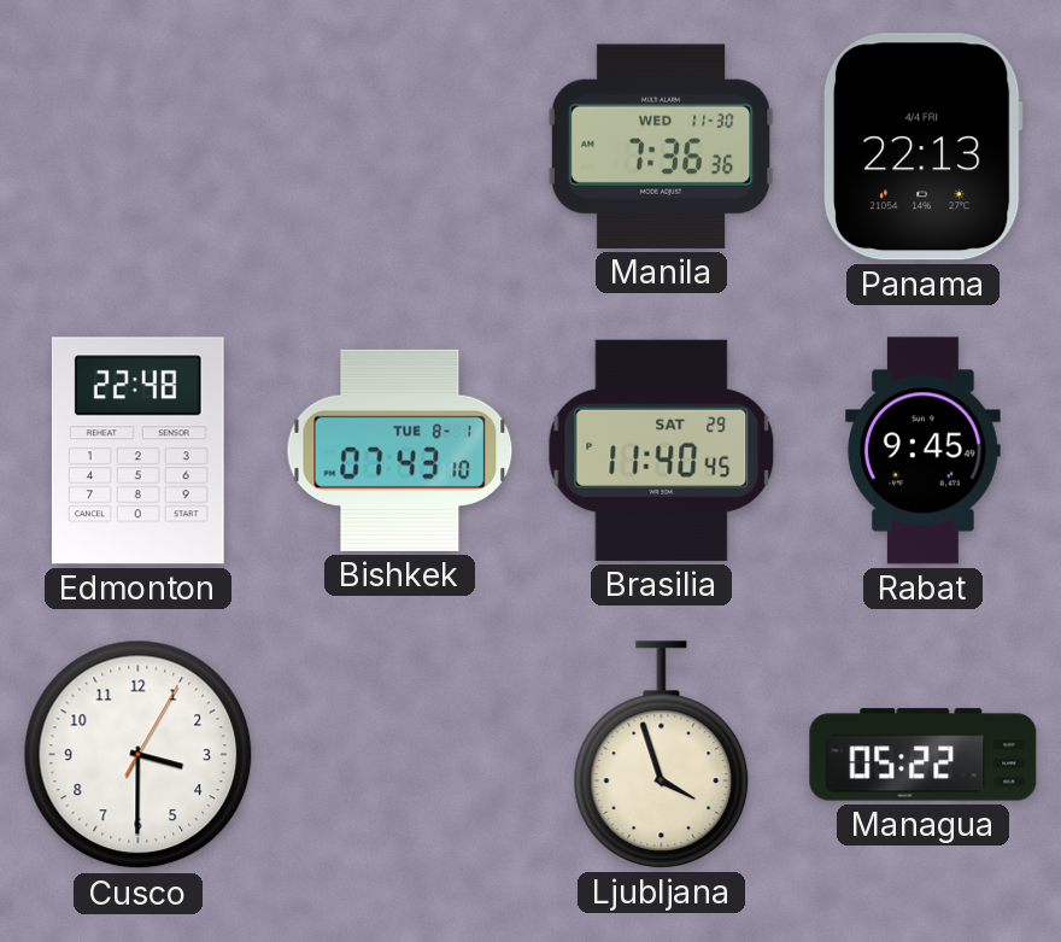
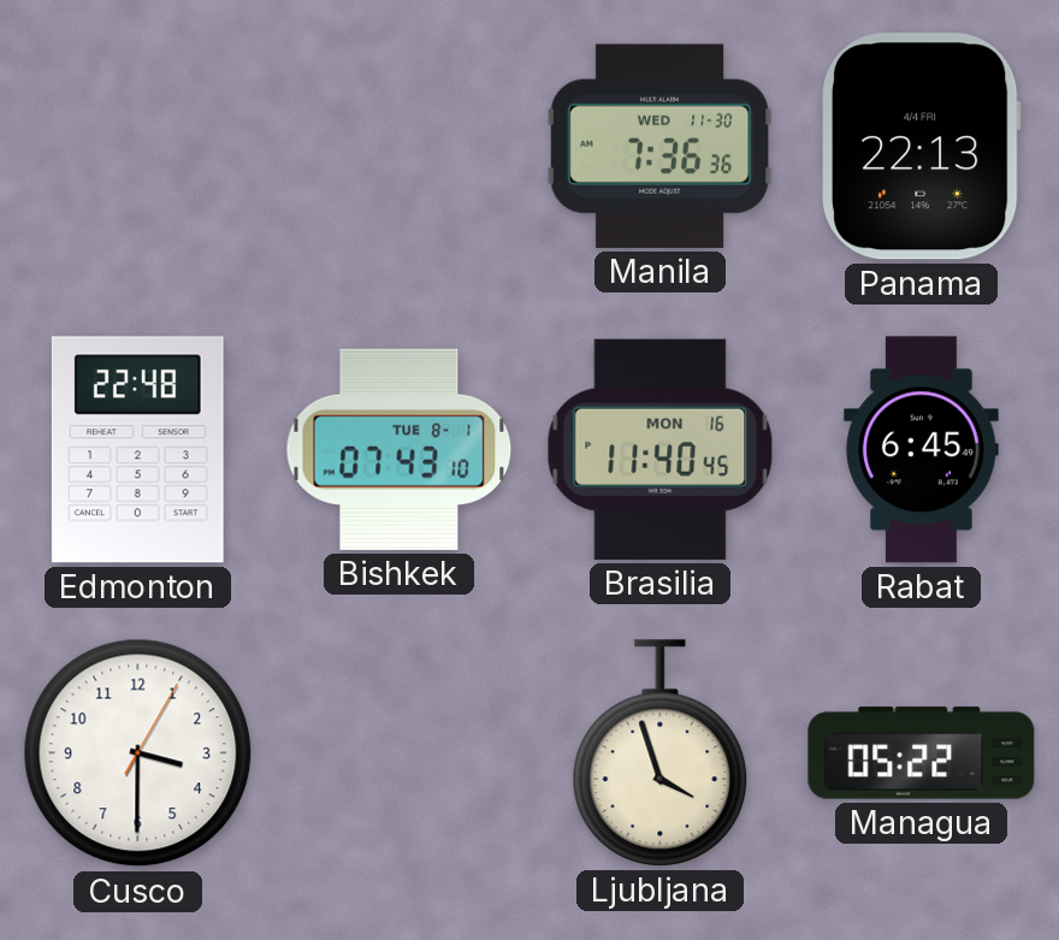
Brasilia date: SAT 29 -> MON 16
Rabat: 9:45 -> 6:45
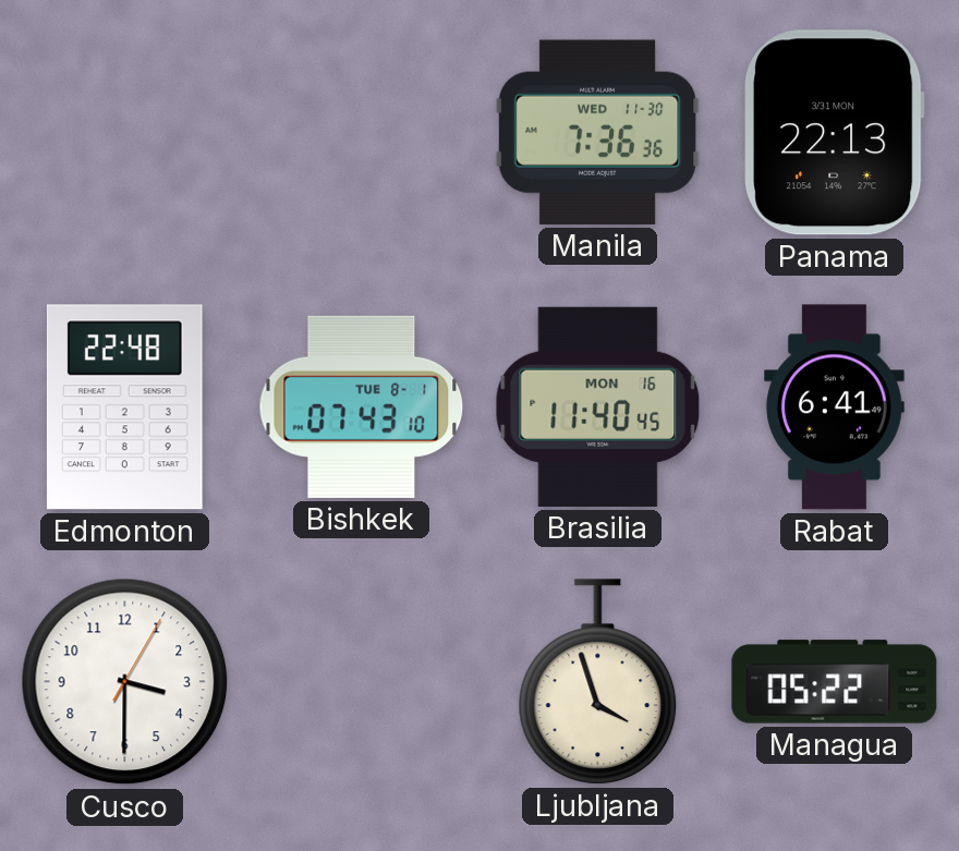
Panama date: 4/4 FRI -> 3/31 MON
Rabat: 6:45 -> 6:41
